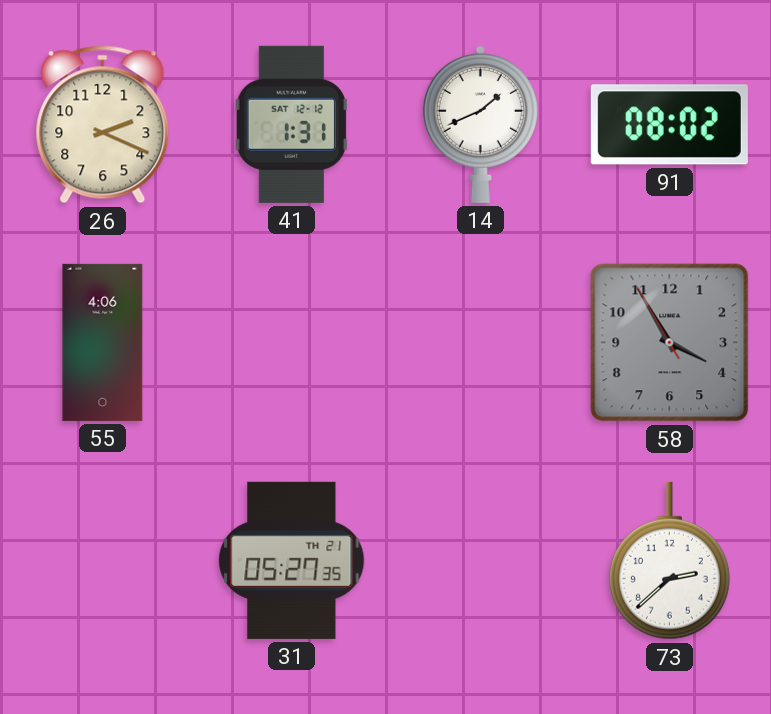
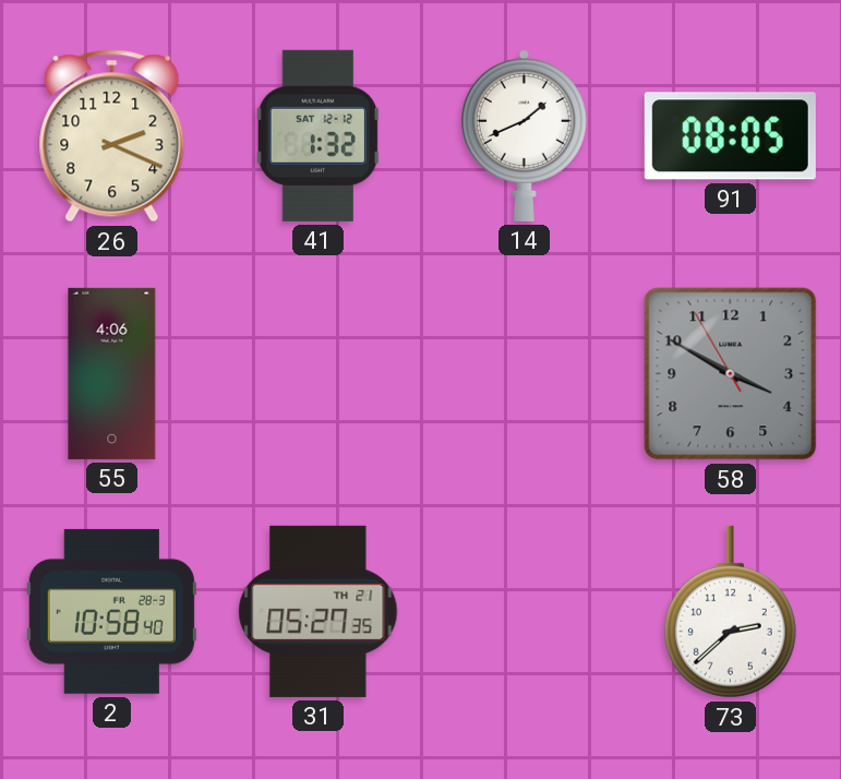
41: 1:31 -> 1:32
91: 08:02 -> 08:05
58: 3:54 -> 3:49
2: none -> 10:58
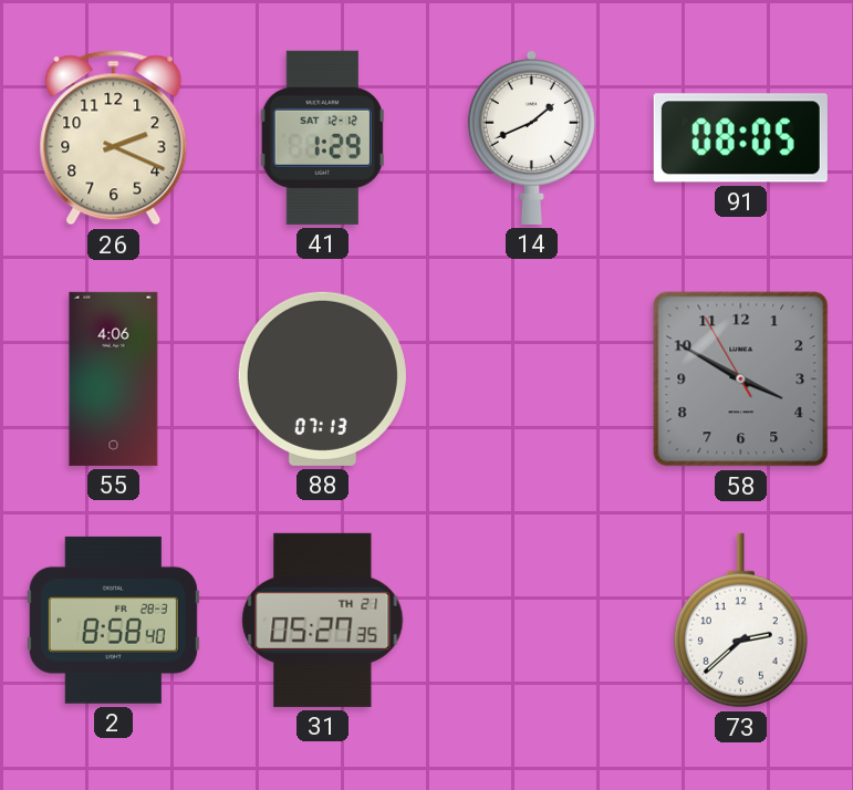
41: 1:32 -> 1:29
88: none -> 07:13
2: 10:58 -> 8:58
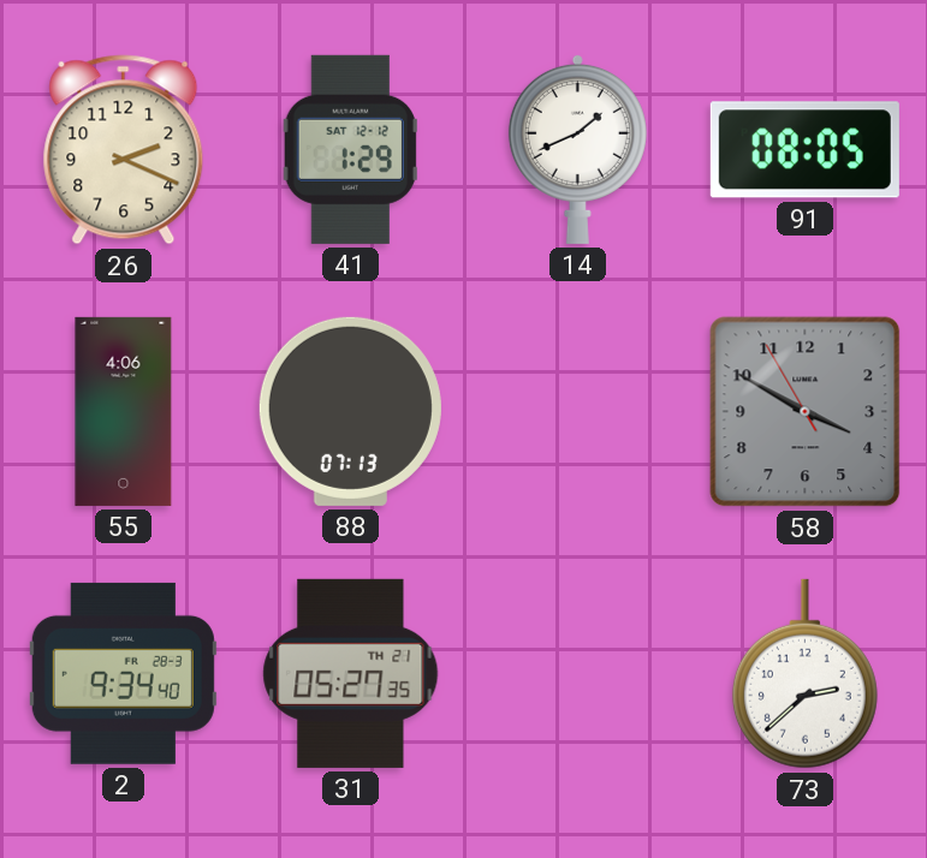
2: 8:58 -> 9:34
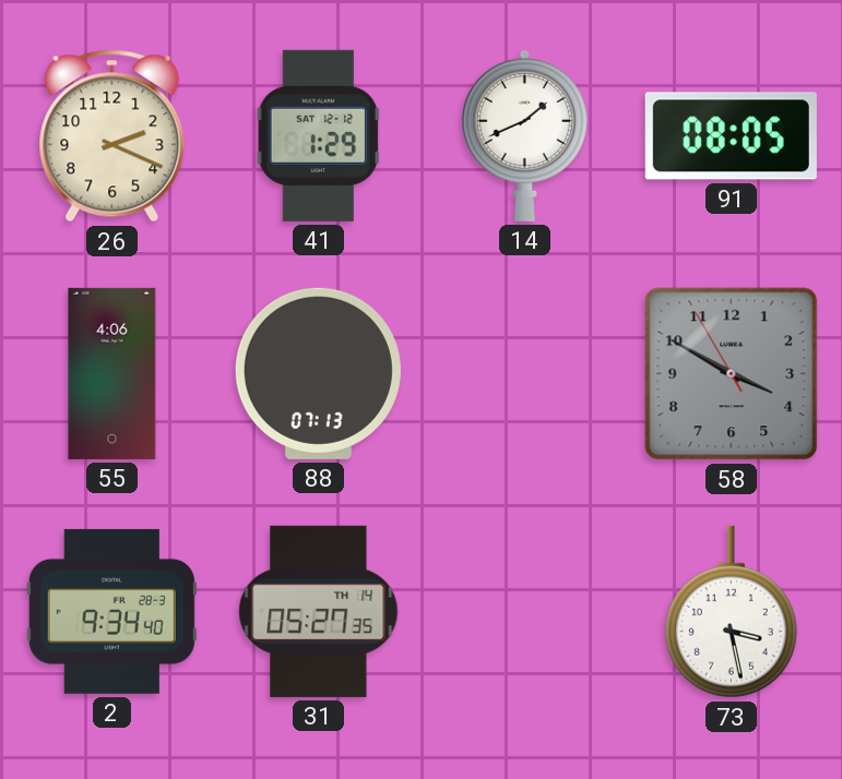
31 date: TH 21 -> TH 14
73: 2:38 -> 3:28
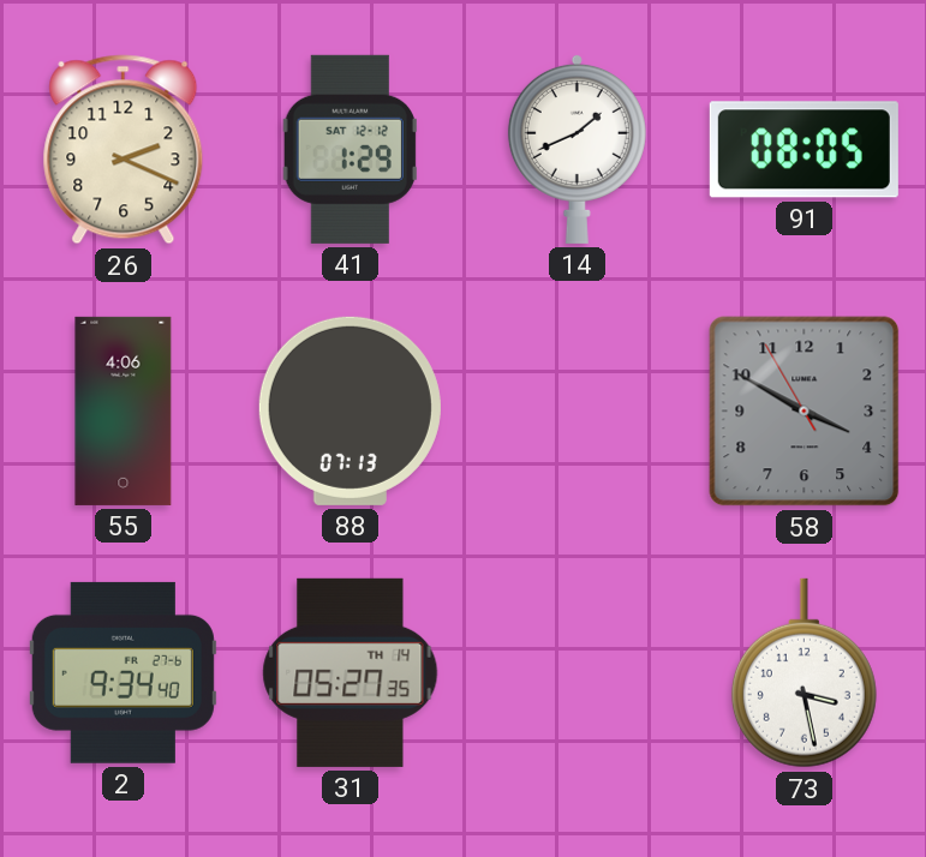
2 date: FR 28-3 -> FR 27-6
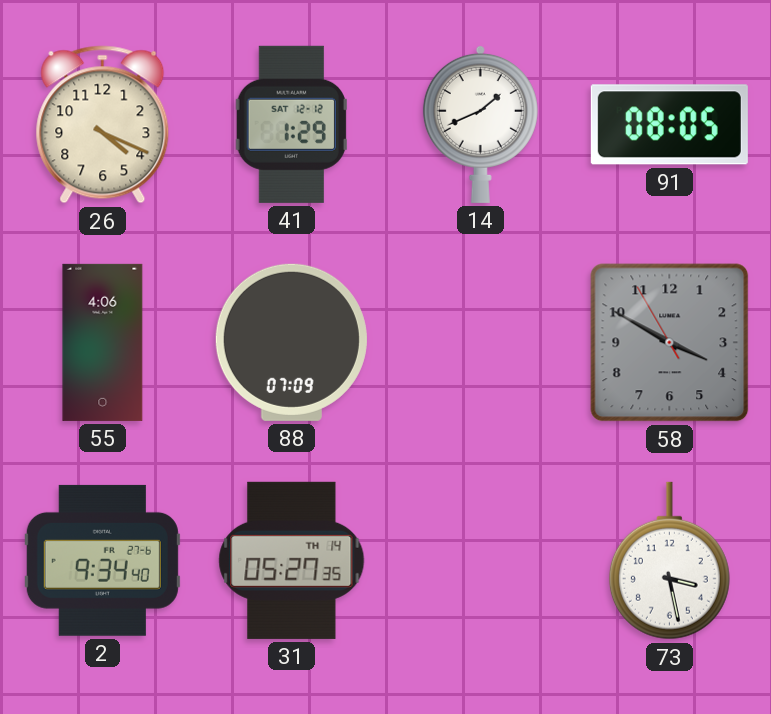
26: 2:19 -> 4:19
88: 07:13 -> 07:09
